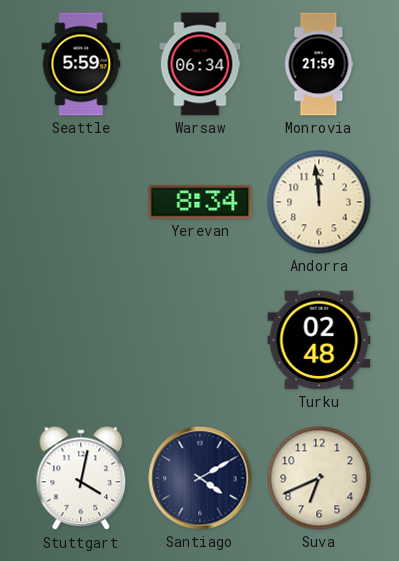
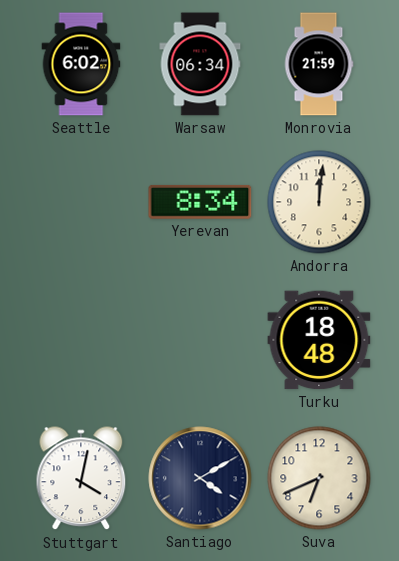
Seattle: 5:59 -> 6:02
Andorra: 11:59 -> 12:01
Turku: 02:48 -> 18:48
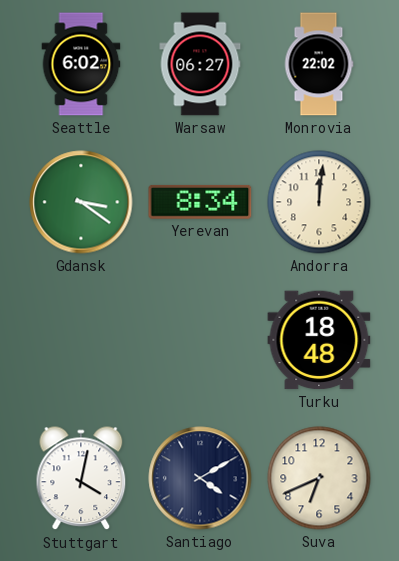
Warsaw: 06:34 -> 06:27
Monrovia: 21:59 -> 22:02
Gdansk: none -> 3:21
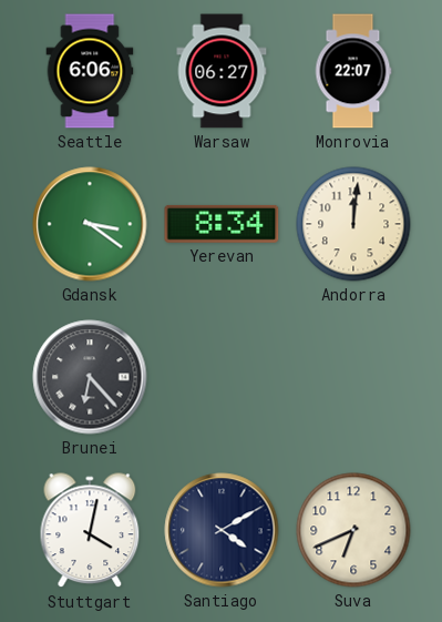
Seattle: 6:02 -> 6:06
Monrovia: 22:02 -> 22:07
Brunei: none -> 6:23
Turku: 18:48 -> none
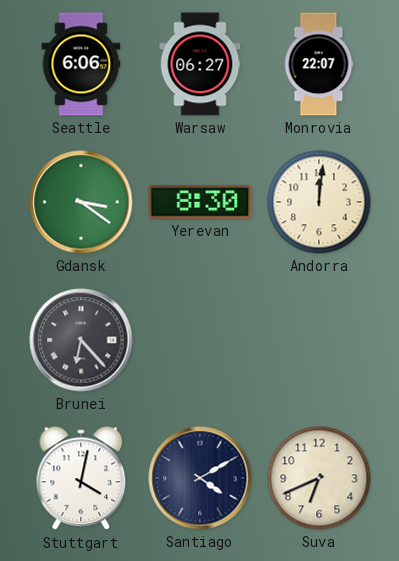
Yerevan: 8:34 -> 8:30
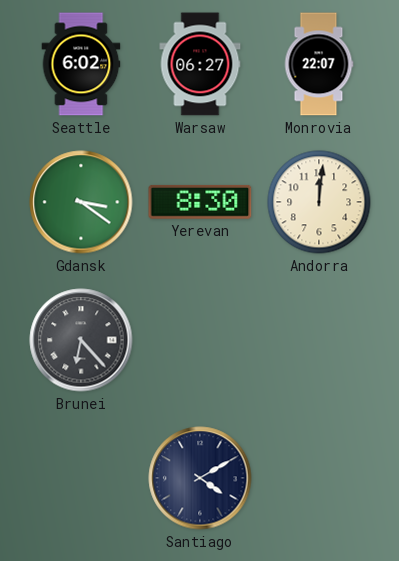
Seattle: 6:06 -> 6:02
Stuttgart: 4:02 -> none
Suva: 6:41 -> none
